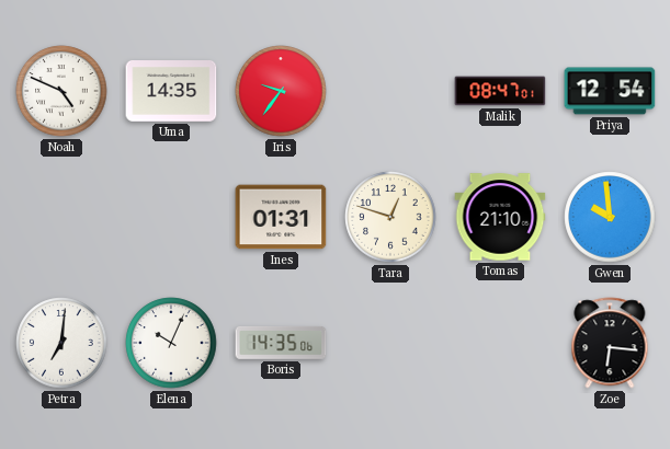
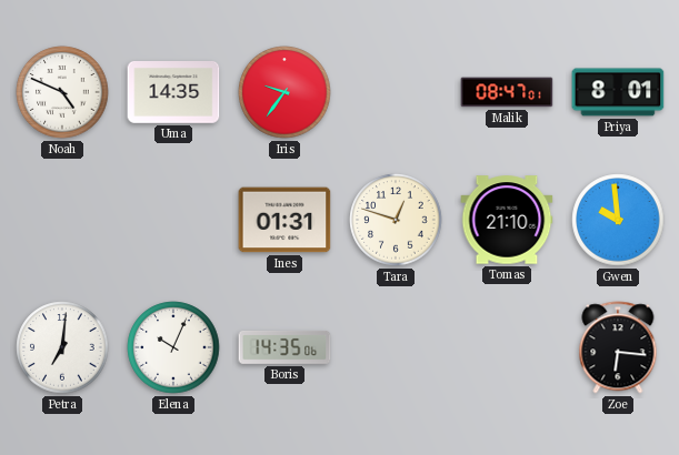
Priya: 12:54 -> 8:01
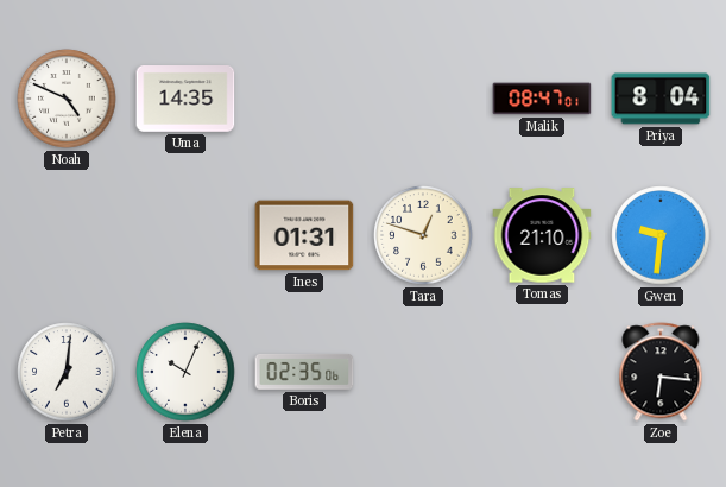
Iris: 9:36 -> none
Priya: 8:01 -> 8:04
Gwen: 9:59 -> 9:31
Boris: 14:35 -> 02:35
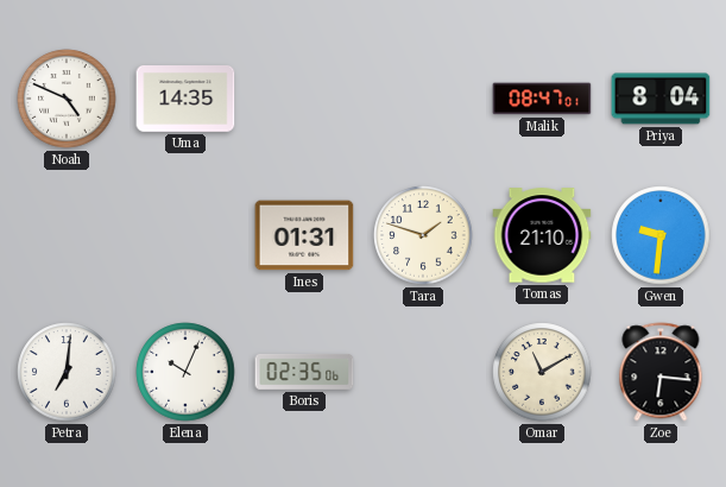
Tara: 12:48 -> 1:48
Omar: none -> 11:10
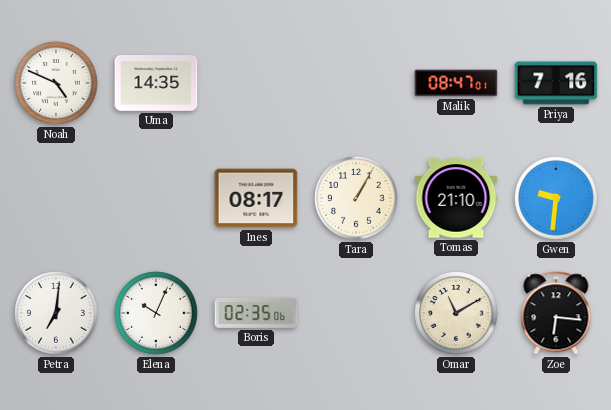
Priya: 8:04 -> 7:16
Ines: 01:31 -> 08:17
Tara: 1:48 -> 1:05
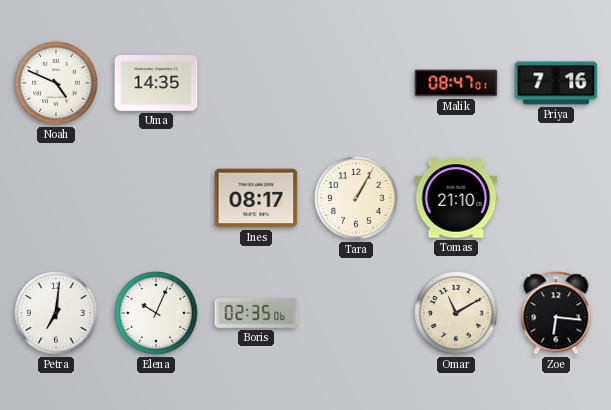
Gwen: 9:31 -> none
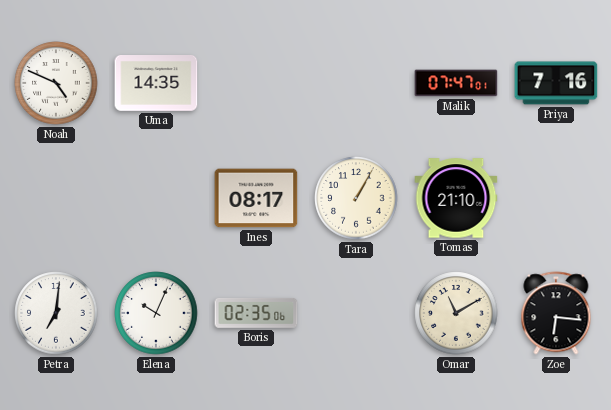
Malik: 08:47 -> 07:47
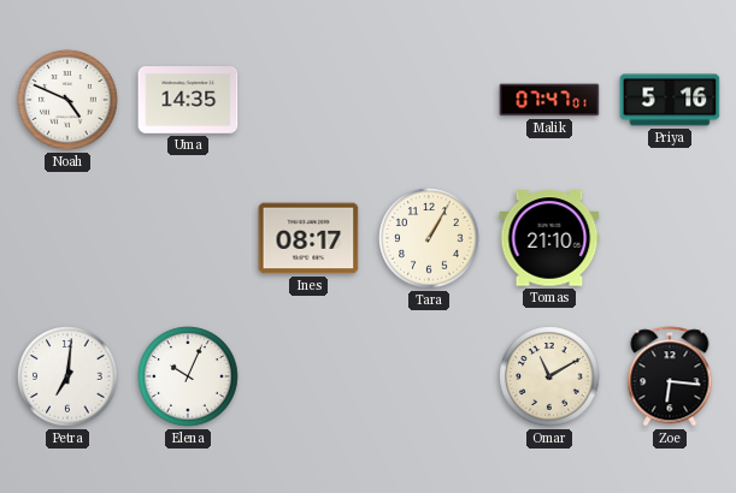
Priya: 7:16 -> 5:16
Boris: 02:35 -> none
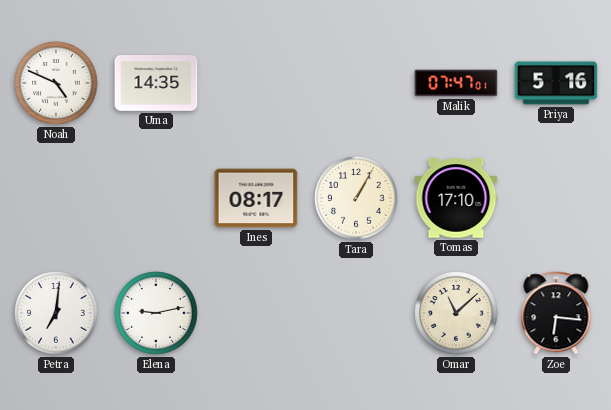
Tomas: 21:10 -> 17:10
Elena: 10:04 -> 9:13
Omar: 11:10 -> 11:08
